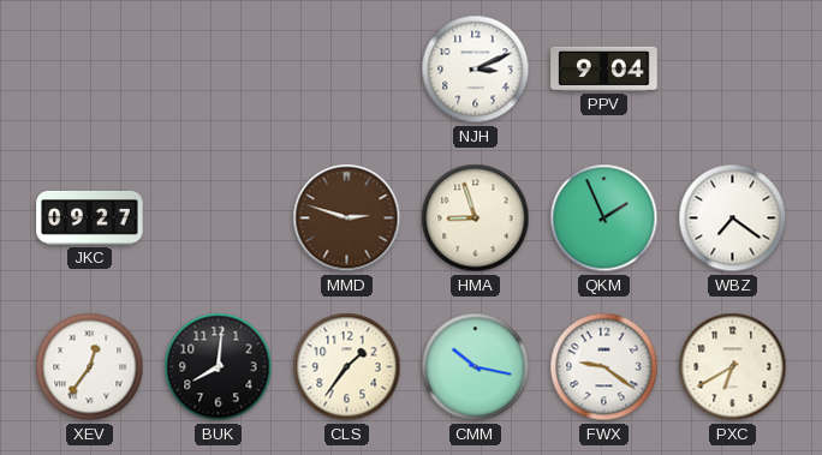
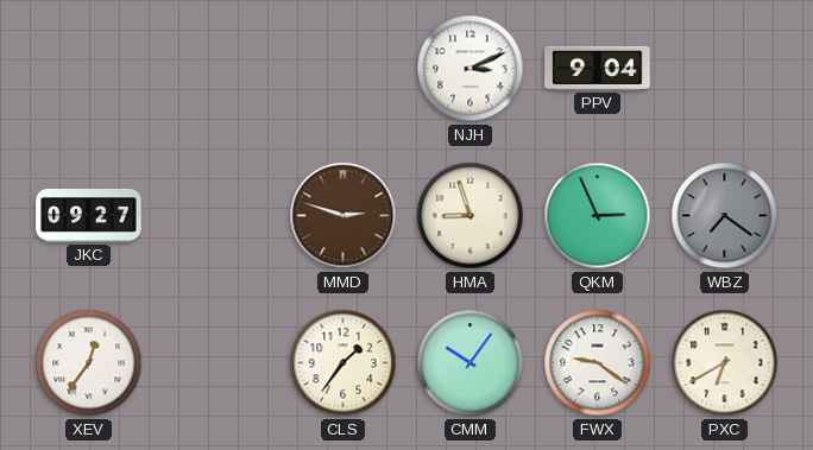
QKM: 1:56 -> 2:56
WBZ dial: white -> grey
BUK: 8:01 -> none
CMM: 10:17 -> 10:06
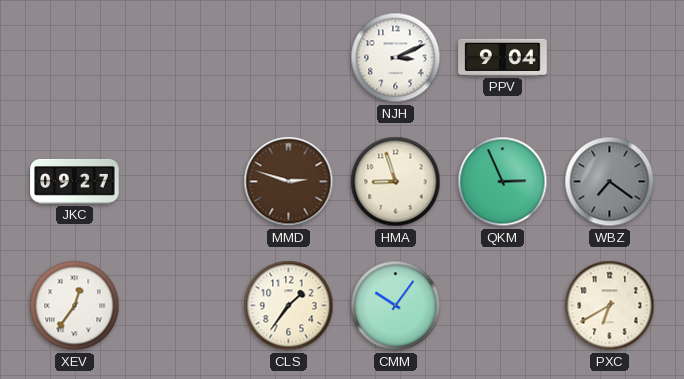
FWX: 9:21 -> none
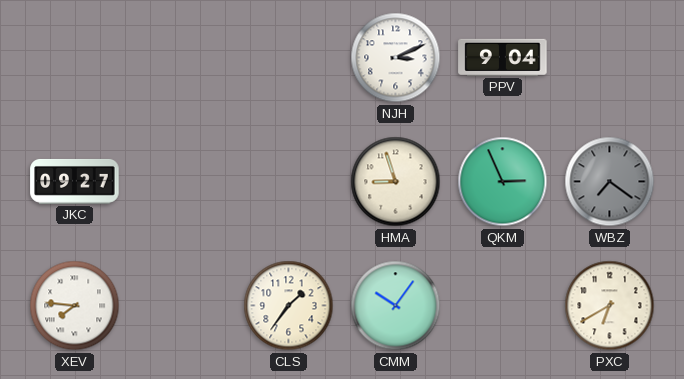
MMD: 2:48 -> none
XEV: 12:36 -> 7:46
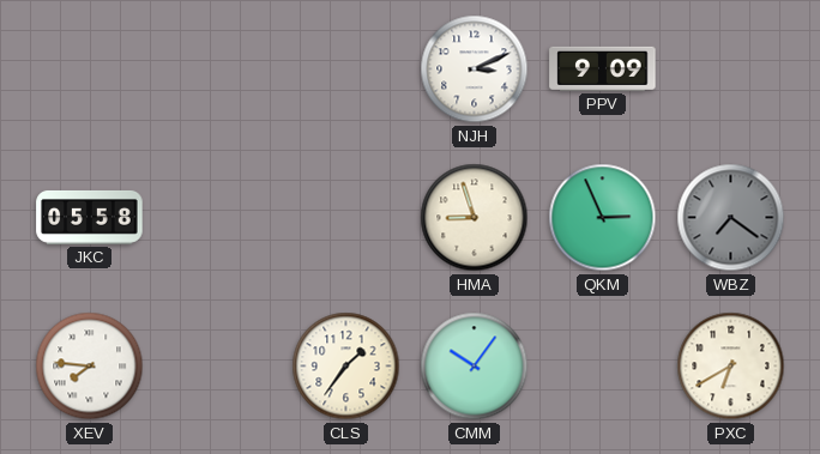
PPV: 9:04 -> 9:09
JKC: 09:27 -> 05:58
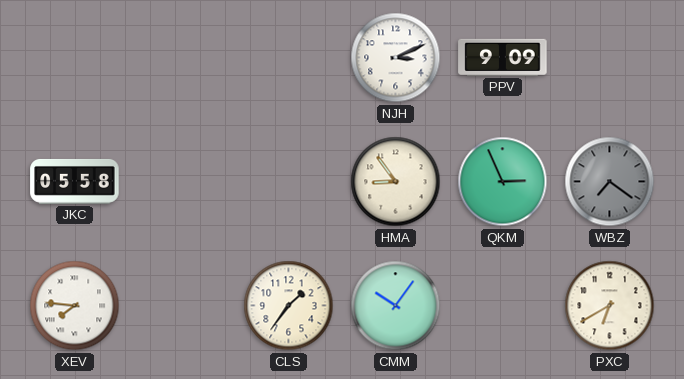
HMA: 8:57 -> 8:54
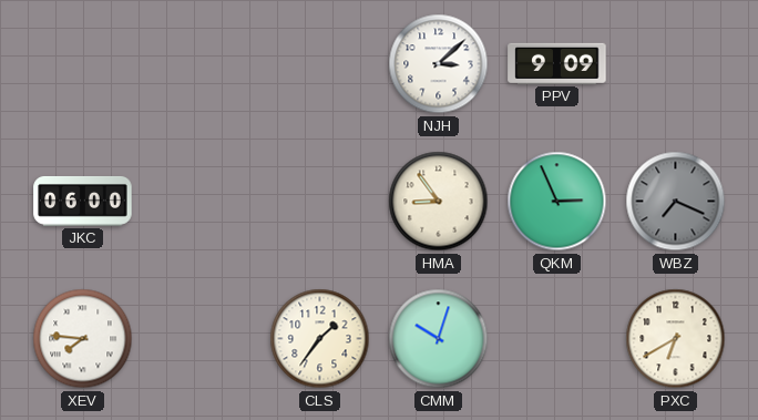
NJH: 3:11 -> 3:08
JKC: 05:58 -> 06:00
WBZ: 7:21 -> 7:19
CMM: 10:06 -> 10:03
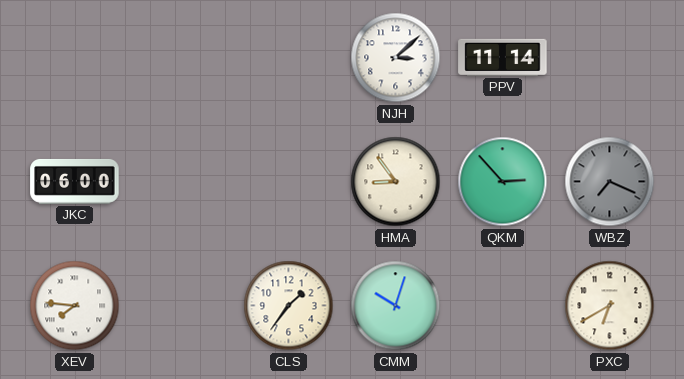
PPV: 9:09 -> 11:14
QKM: 2:56 -> 2:53
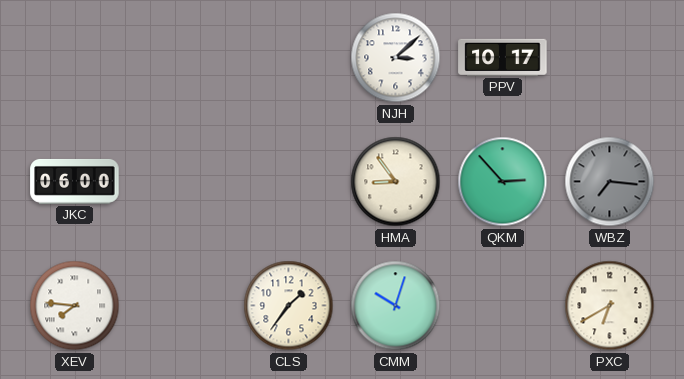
PPV: 11:14 -> 10:17
WBZ: 7:19 -> 7:16
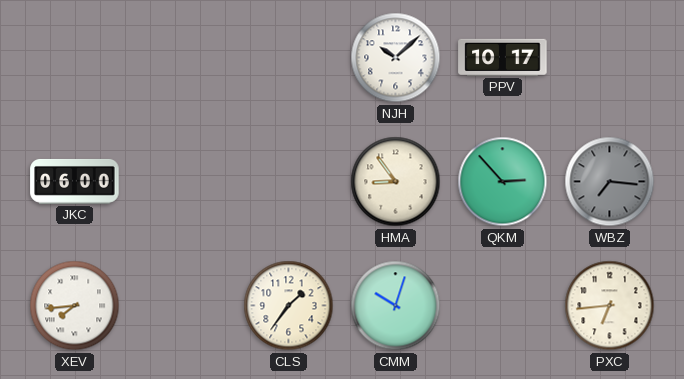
NJH: 3:08 -> 10:08
XEV: 7:46 -> 7:44
PXC: 6:40 -> 6:44
